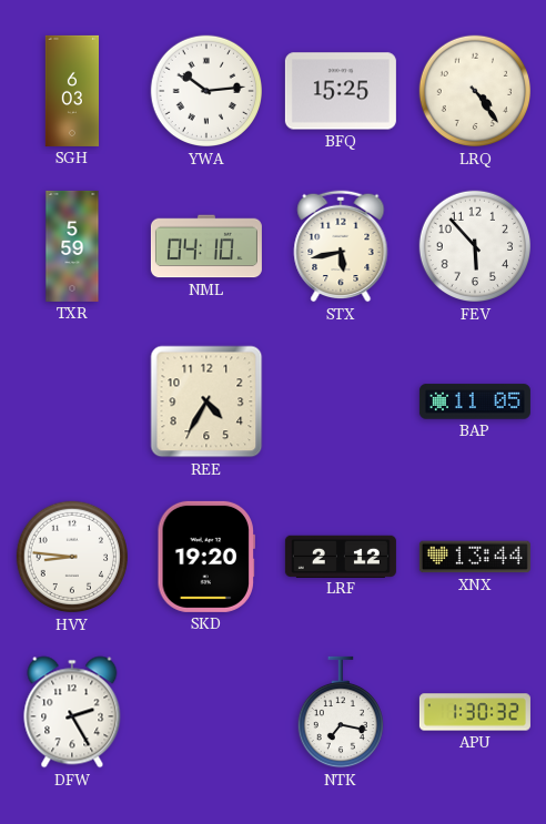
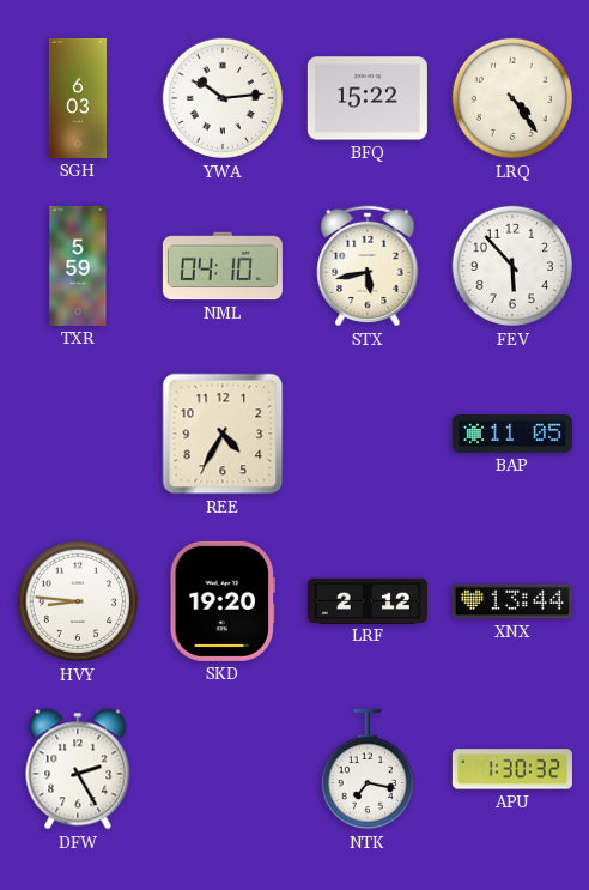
BFQ: 15:25 -> 15:22
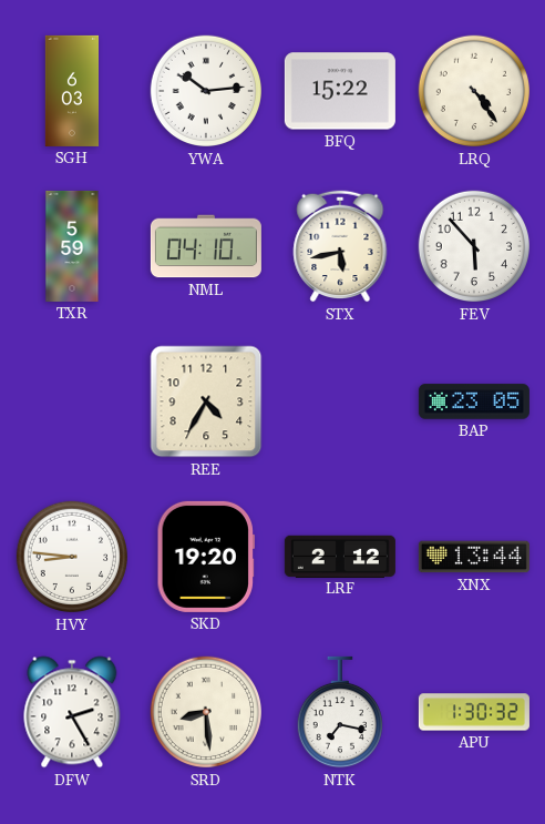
BAP: 11:05 -> 23:05
SRD: none -> 8:29
